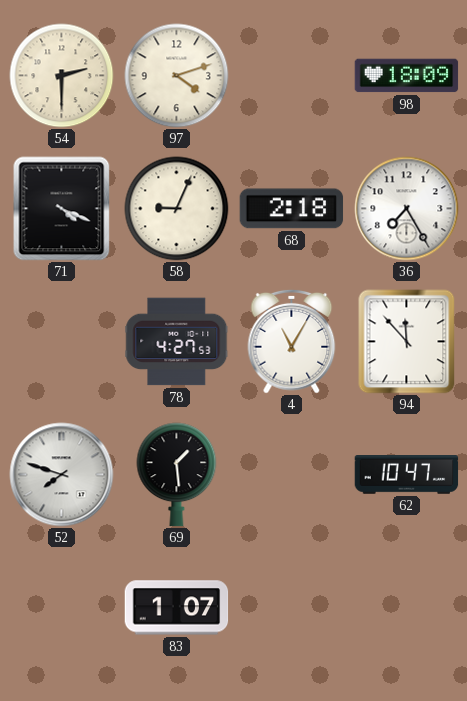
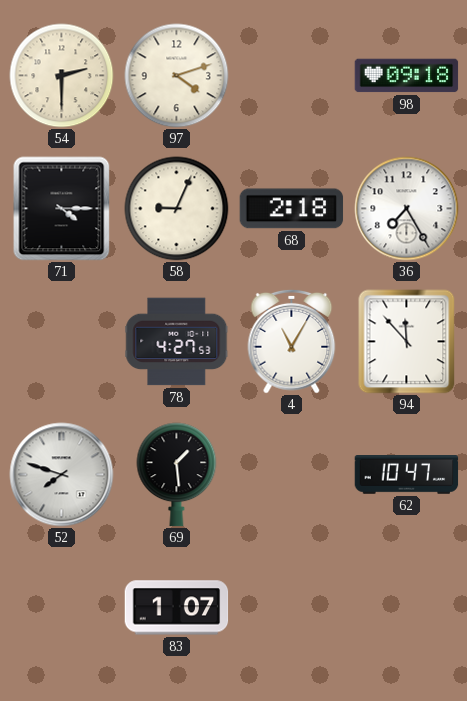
98: 18:09 -> 09:18
71: 4:19 -> 4:15
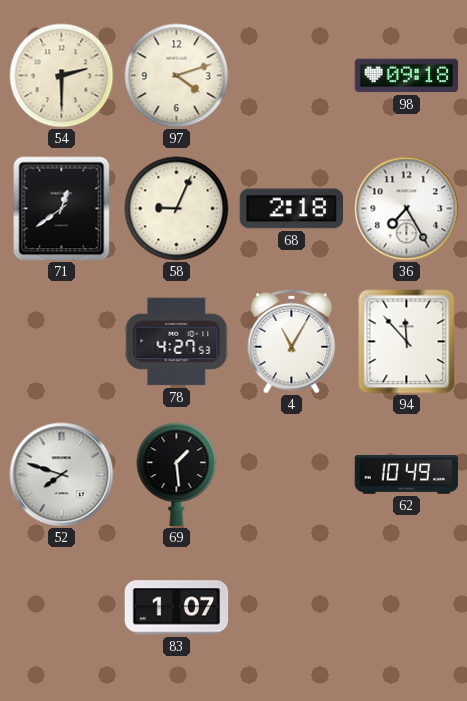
71: 4:15 -> 12:39
62: 10:47 -> 10:49
